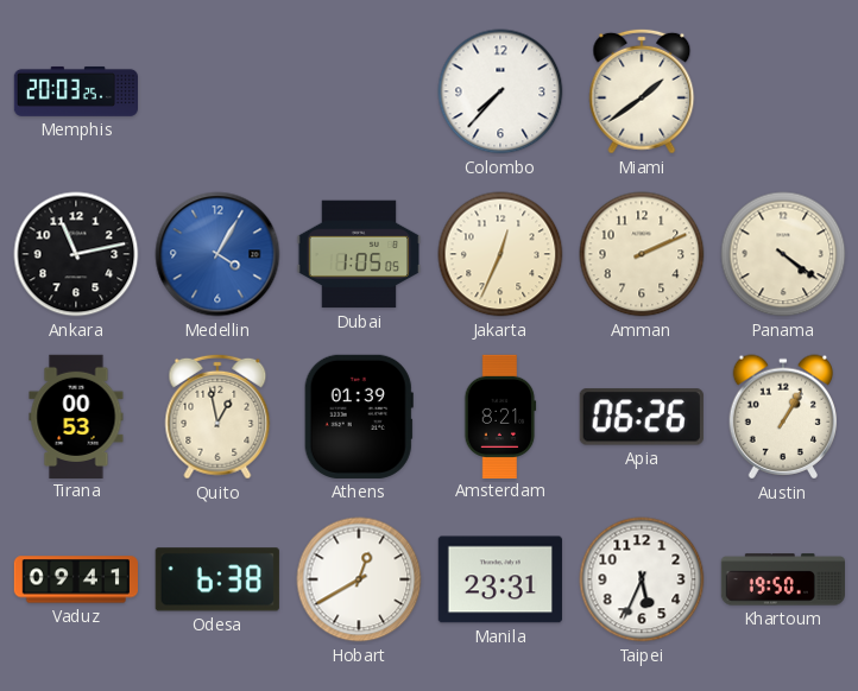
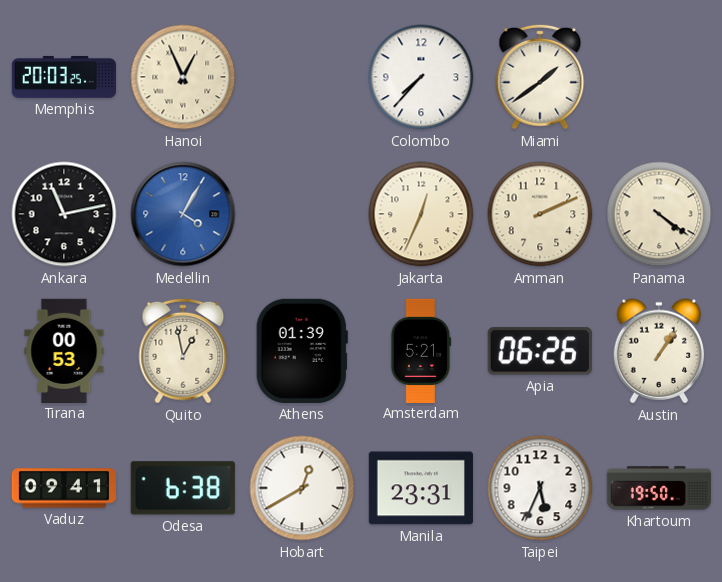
Hanoi: none -> 12:56
Dubai: 1:05 -> none
Amsterdam: 8:21 -> 5:21
Austin: 1:05 -> 1:06
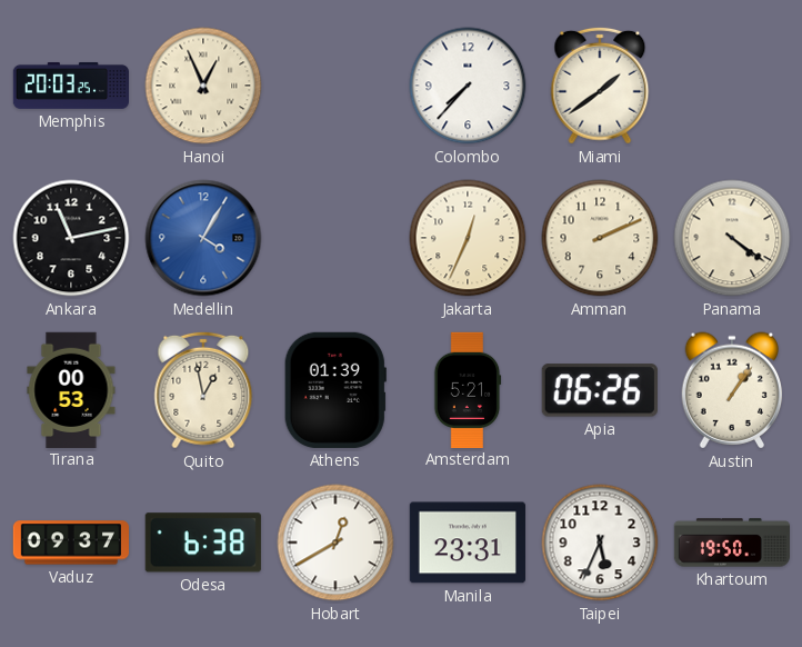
Vaduz: 09:41 -> 09:37
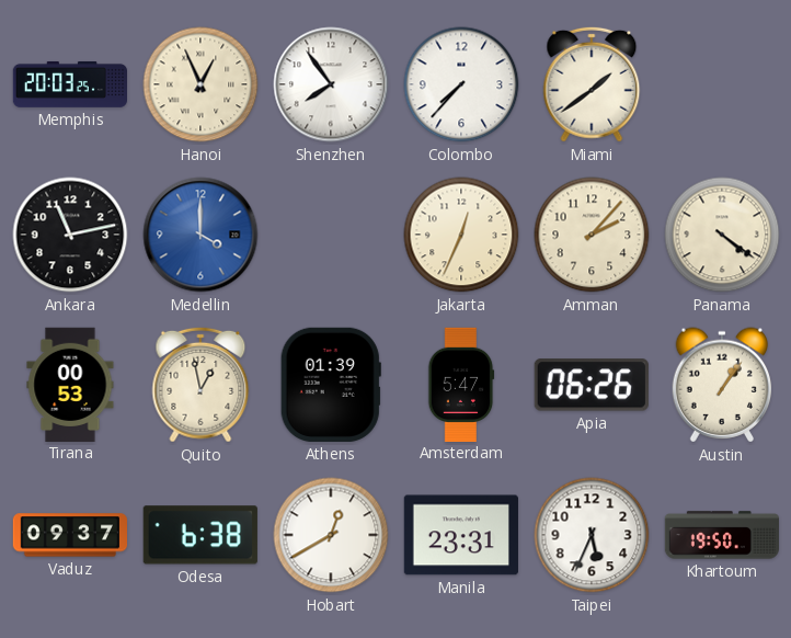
Shenzhen: none -> 7:54
Medellin: 4:05 -> 4:00
Amman: 2:11 -> 2:07
Amsterdam: 5:21 -> 5:47
